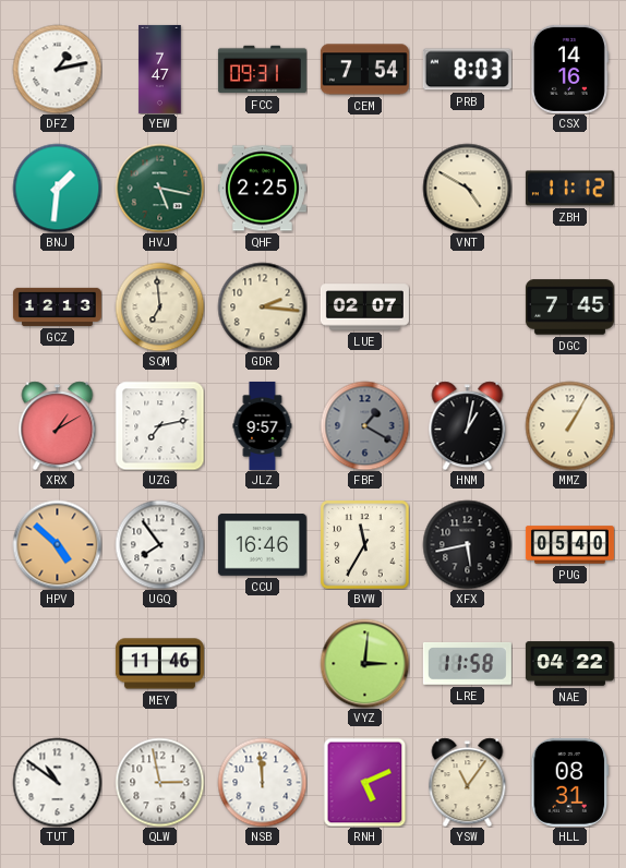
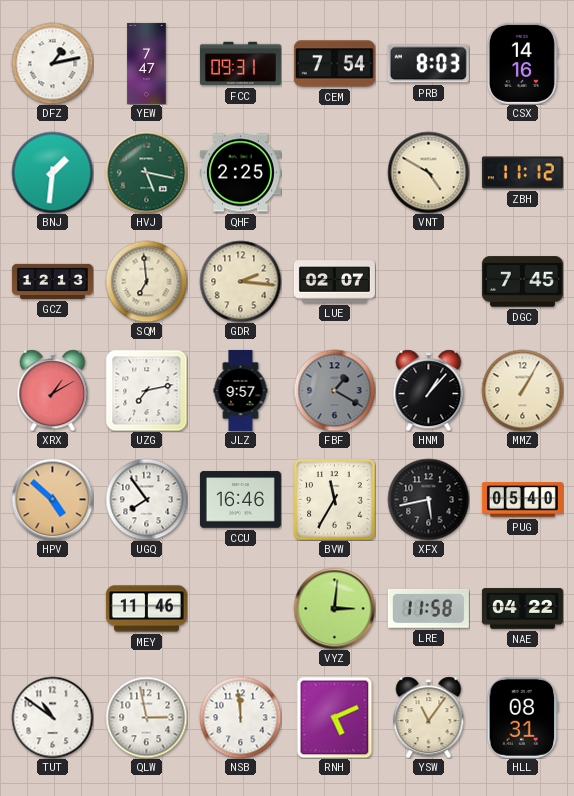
HNM: 1:02 -> 1:07
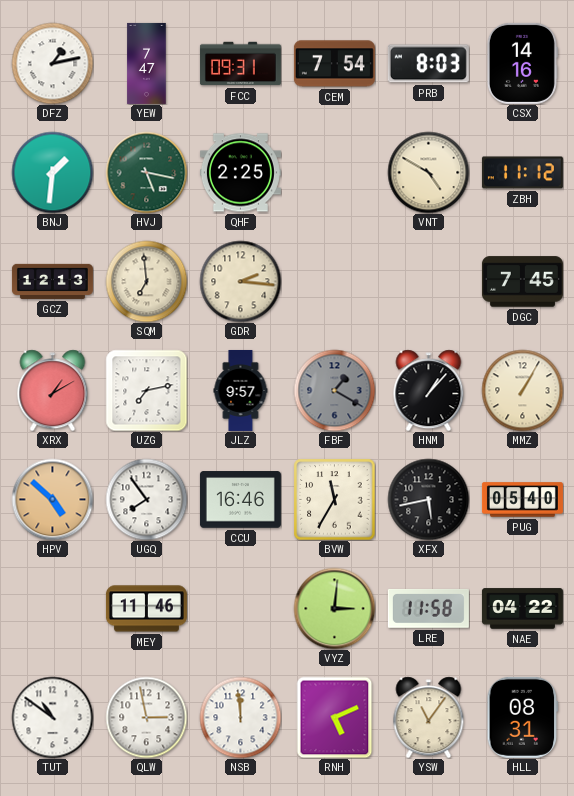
LUE: 02:07 -> none
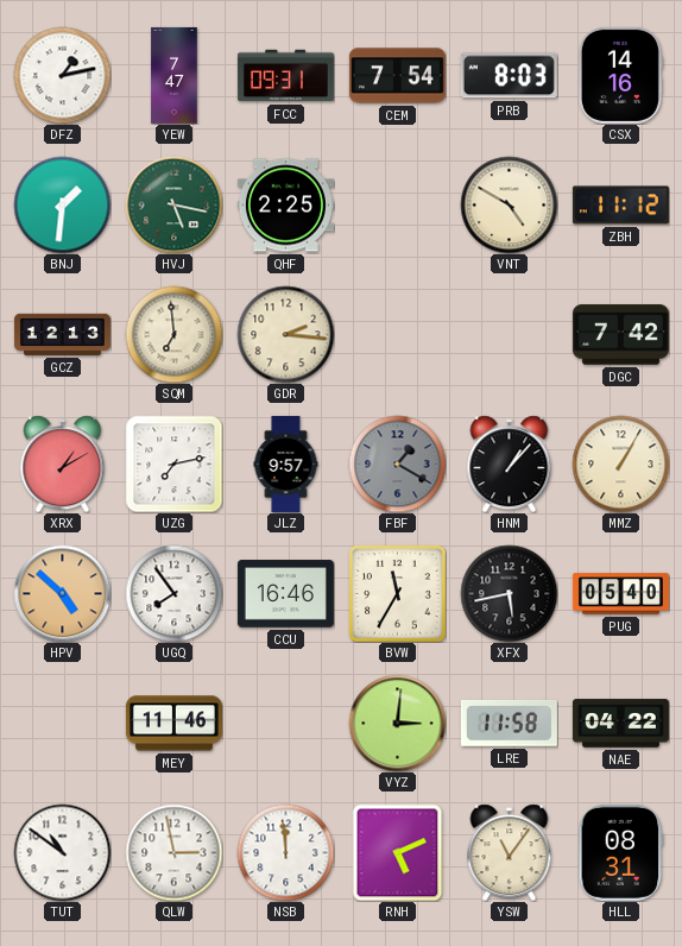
DGC: 7:45 -> 7:42
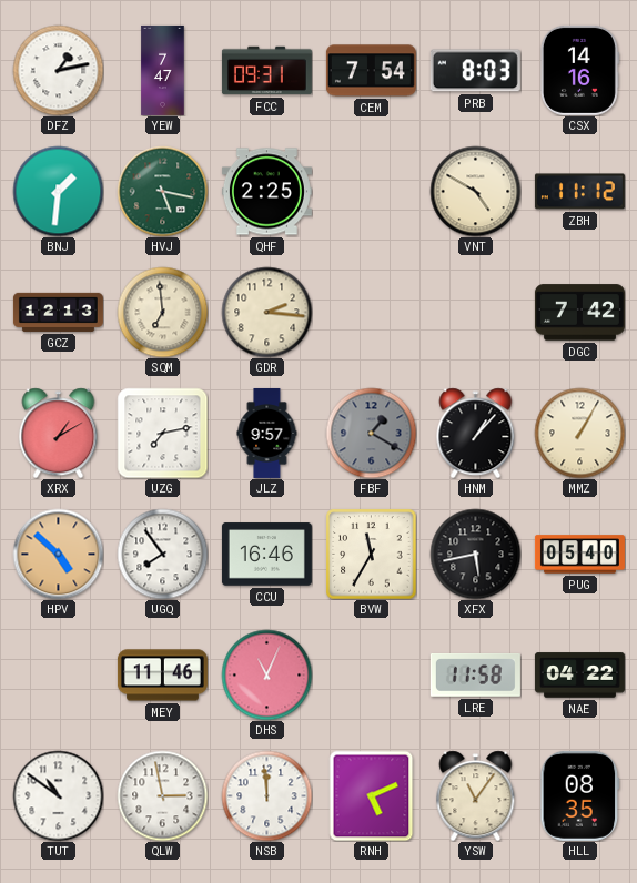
DHS: none -> 11:04
VYZ: 3:01 -> none
HLL: 08:31 -> 08:35
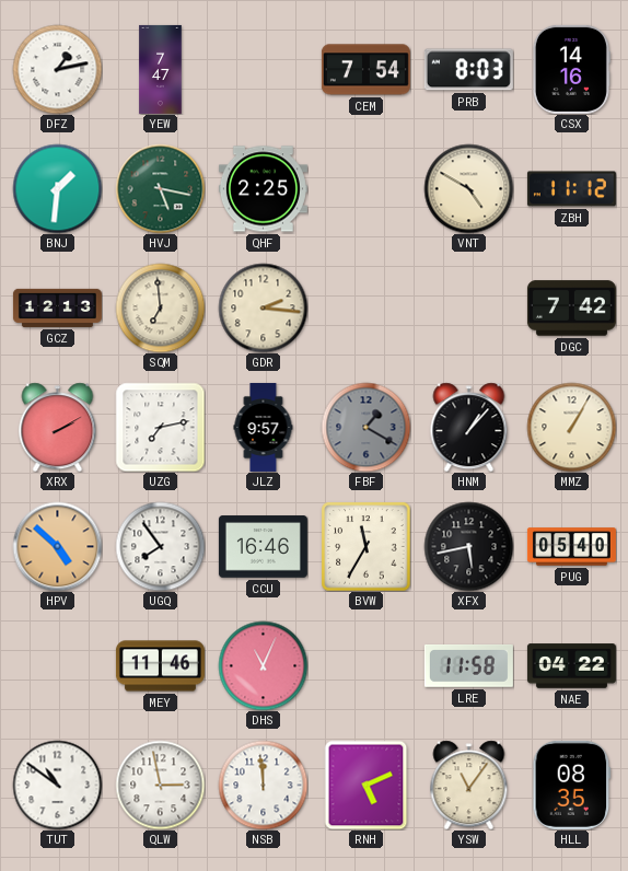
FCC: 09:31 -> none
XRX: 1:10 -> 2:10
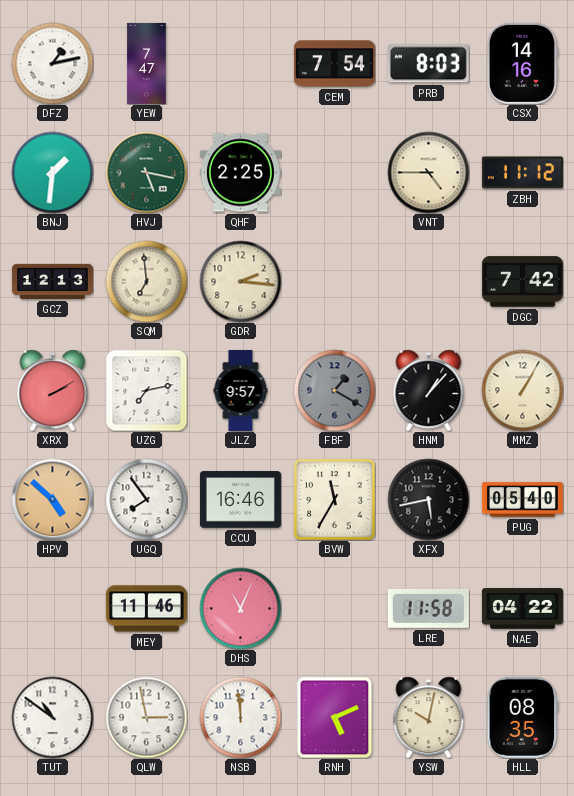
VNT: 4:50 -> 4:45
YSW: 11:06 -> 10:02
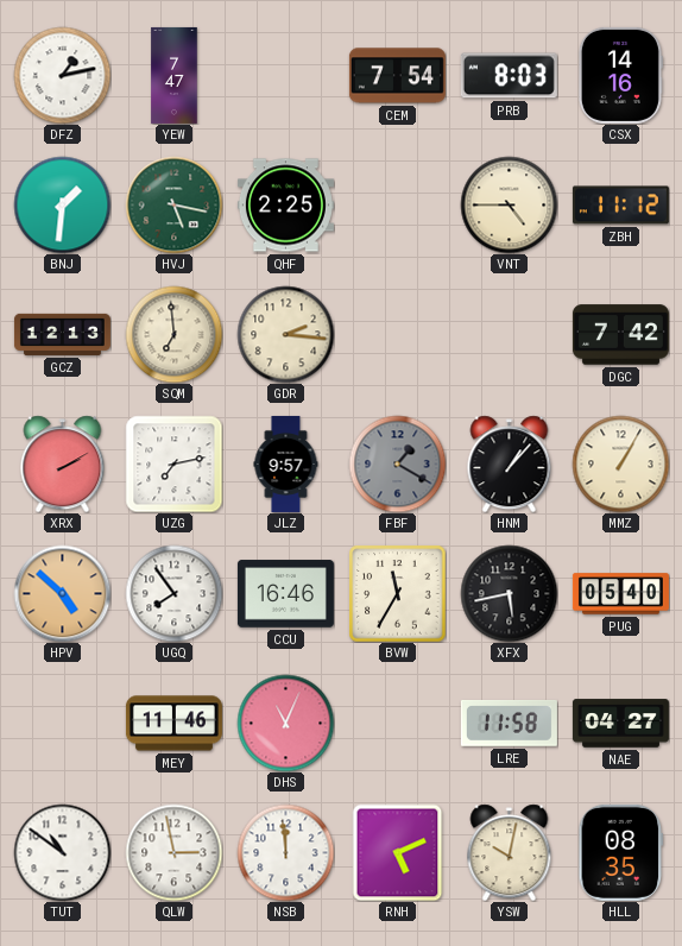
NAE: 04:22 -> 04:27
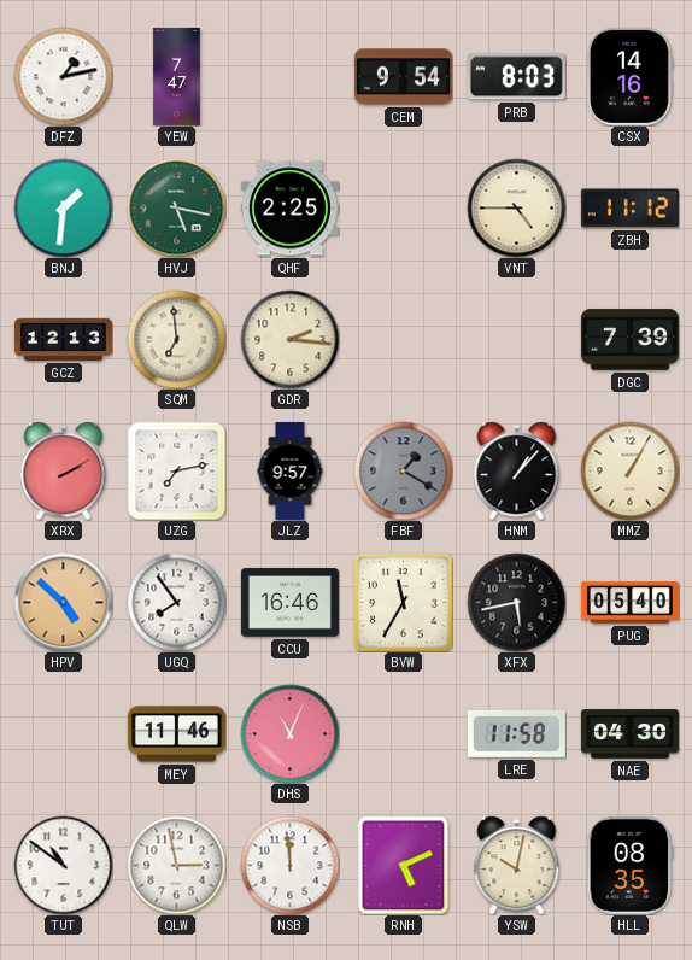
CEM: 7:54 -> 9:54
DGC: 7:42 -> 7:39
NAE: 04:27 -> 04:30
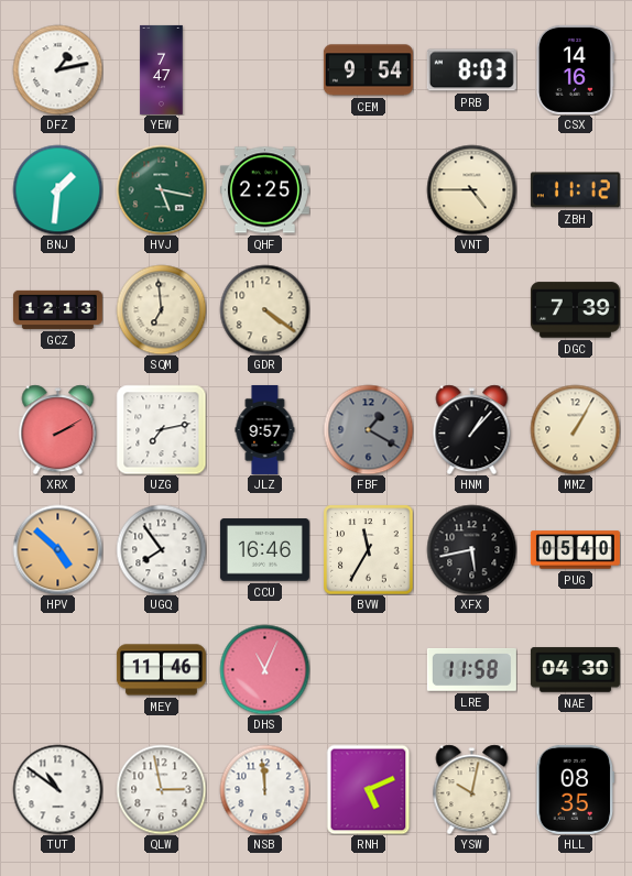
GDR: 2:16 -> 4:21
